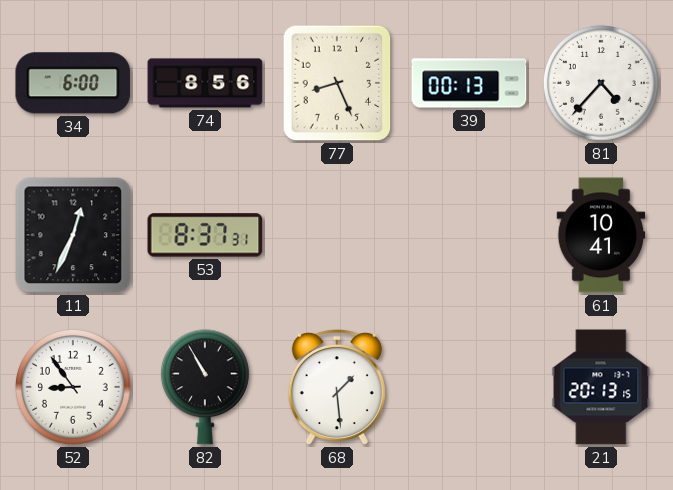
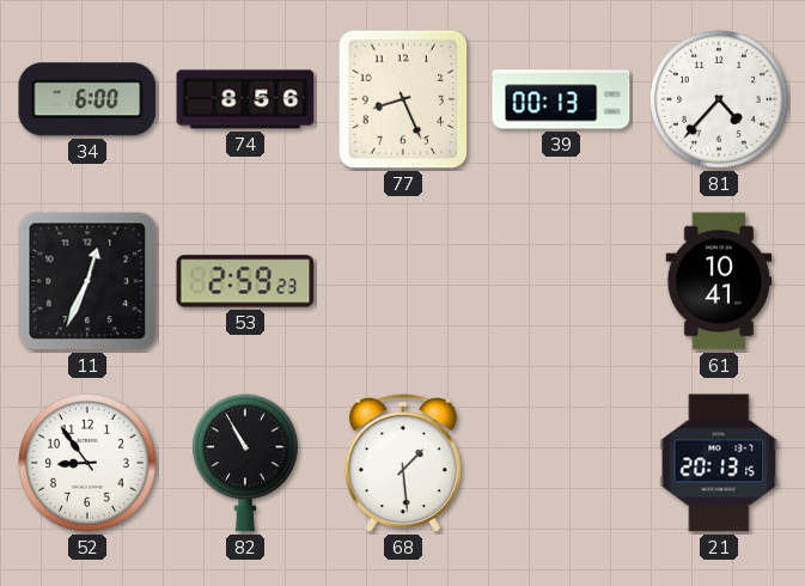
53: 8:37 -> 2:59
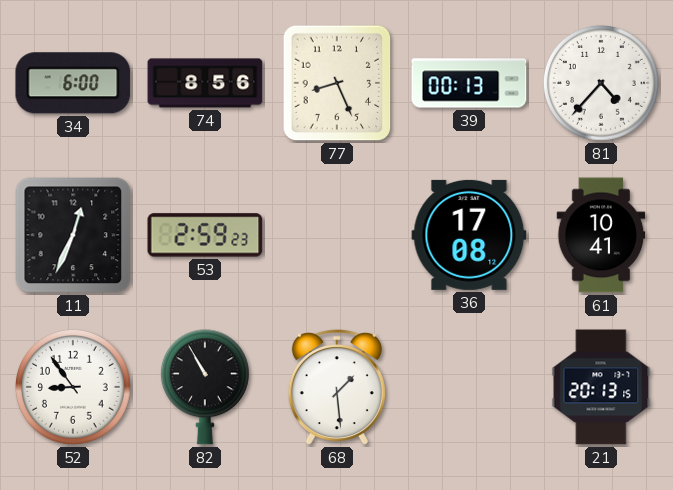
36: none -> 17:08
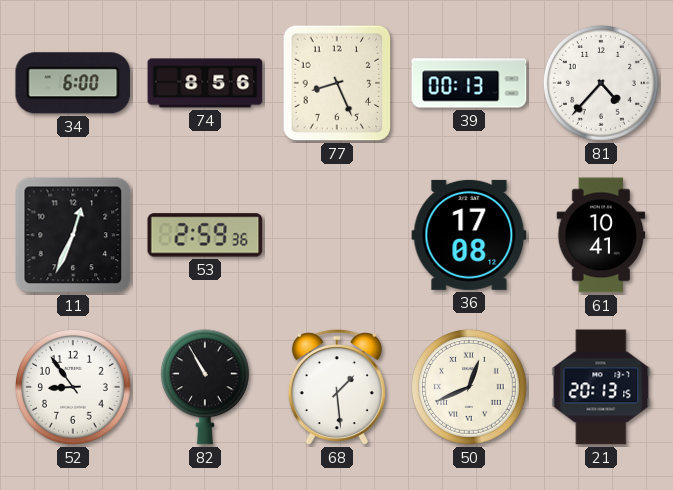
53: 2:59:23 -> 2:59:36
50: none -> 12:41
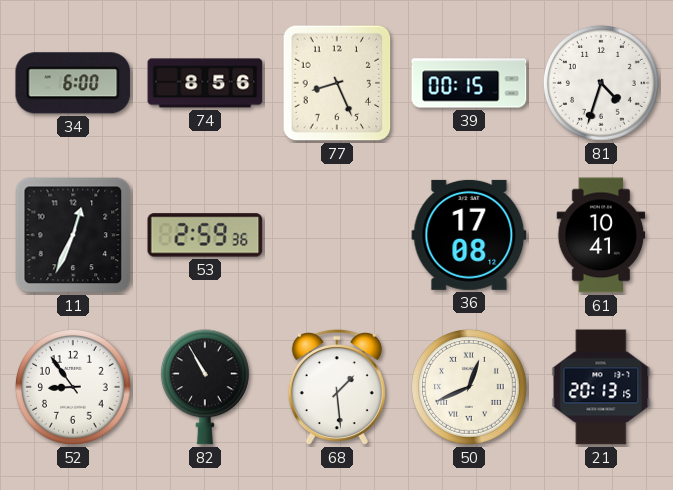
39: 00:13 -> 00:15
81: 4:37 -> 4:33
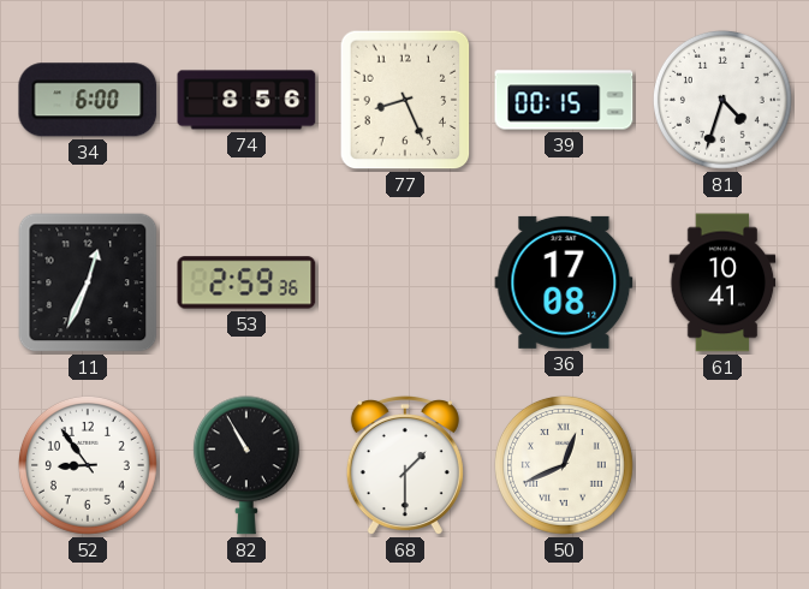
68: 1:29 -> 1:30
21: 20:13 -> none
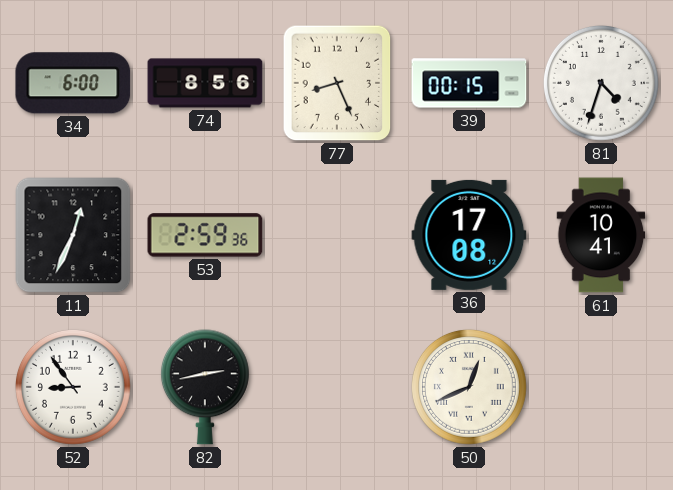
82: 10:55 -> 2:43
68: 1:30 -> none
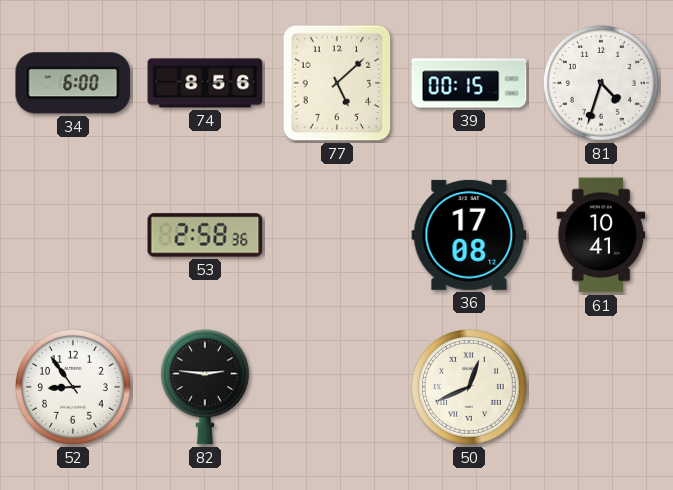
77: 8:26 -> 5:08
11: 12:34 -> none
53: 2:59 -> 2:58
82: 2:43 -> 2:46
